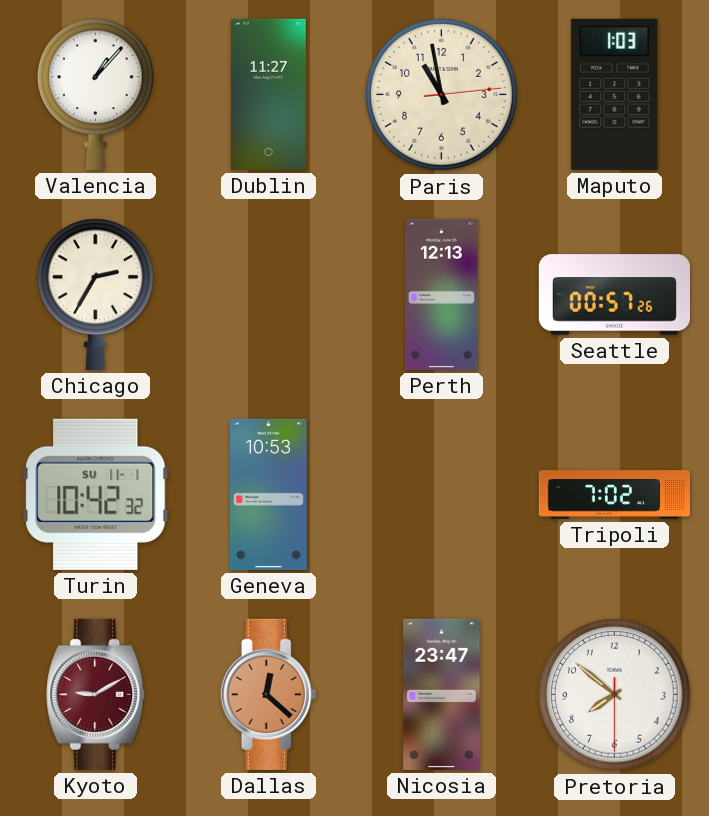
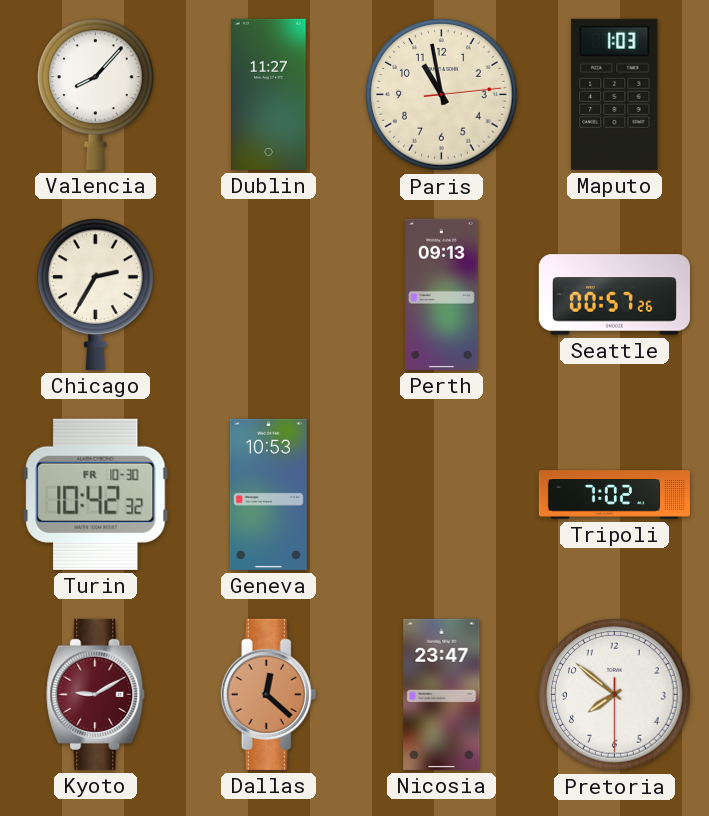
Valencia: 1:07 -> 8:07
Perth: 12:13 -> 09:13
Turin date: SU 11-1 -> FR 10-30
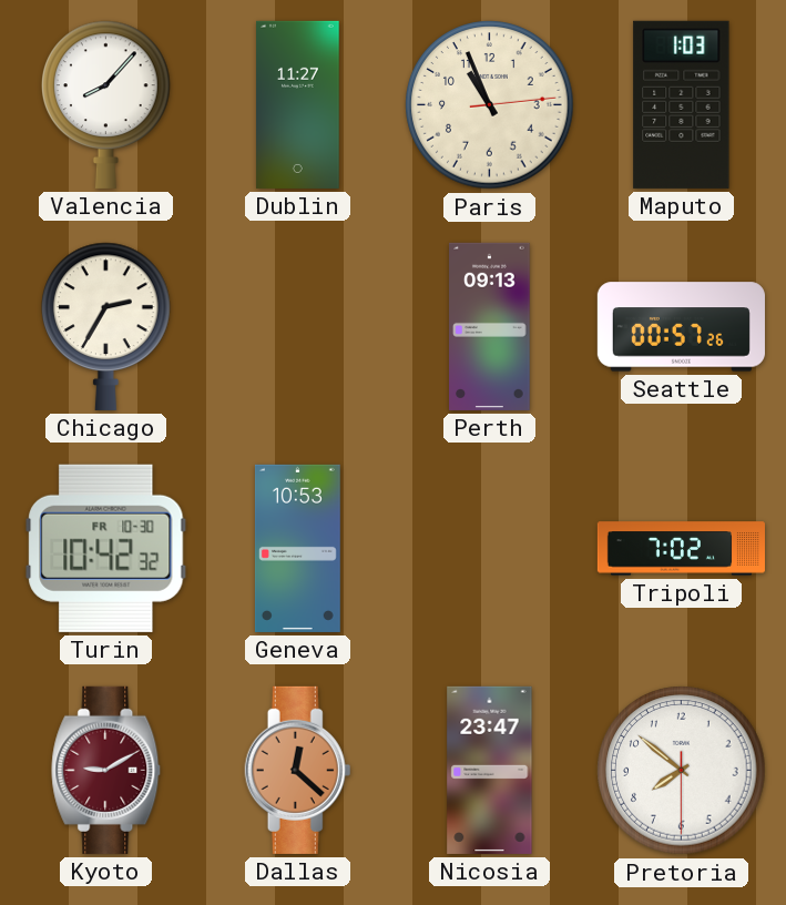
Paris: 10:58 -> 10:56
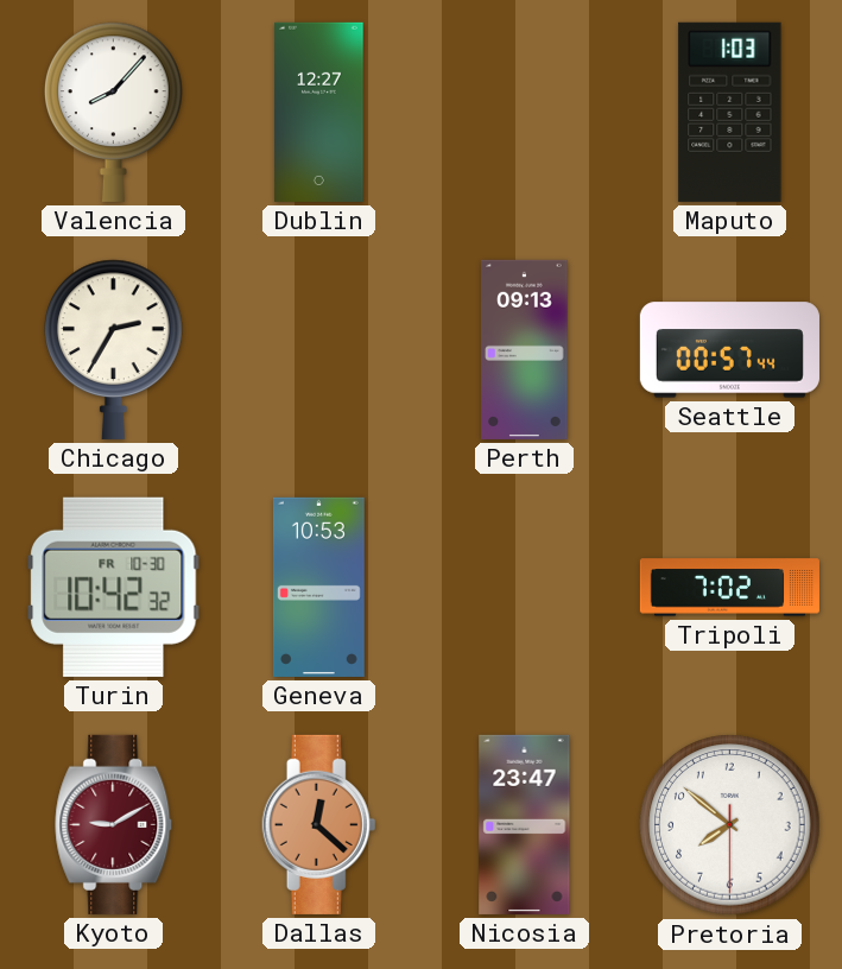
Dublin: 11:27 -> 12:27
Paris: 10:56 -> none
Seattle: 00:57:26 -> 00:57:44
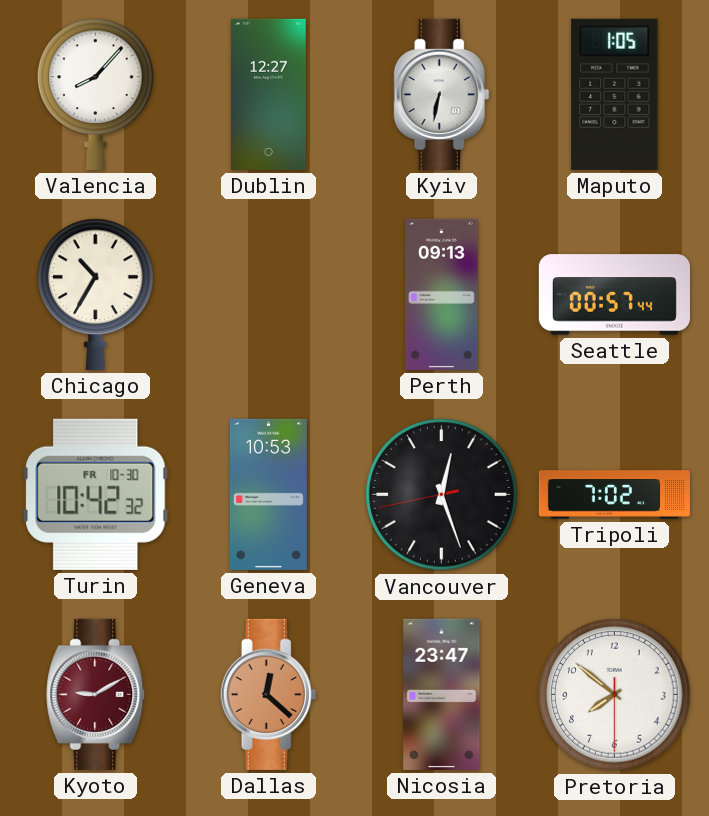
Kyiv: none -> 6:32
Maputo: 1:03 -> 1:05
Chicago: 2:35 -> 10:35
Vancouver: none -> 12:26
